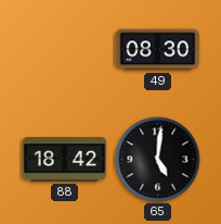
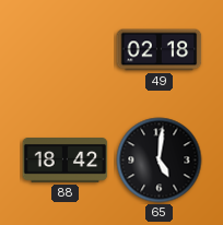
49: 08:30 -> 02:18
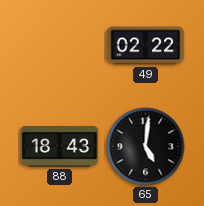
49: 02:18 -> 02:22
88: 18:42 -> 18:43
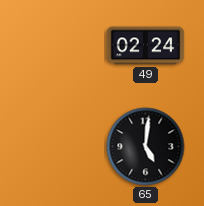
49: 02:22 -> 02:24
88: 18:43 -> none
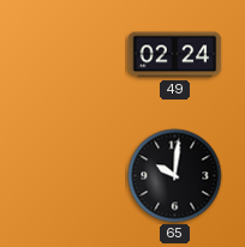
65: 5:01 -> 10:01
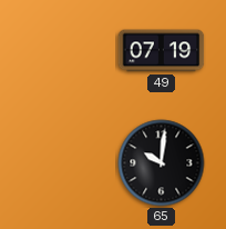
49: 02:24 -> 07:19
